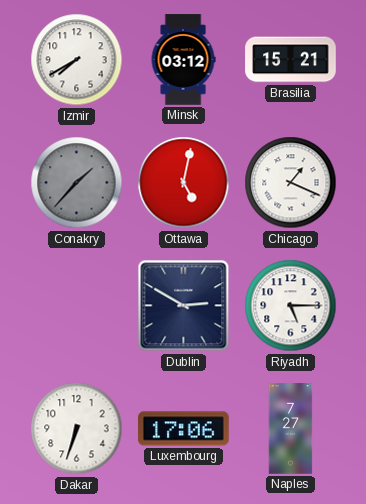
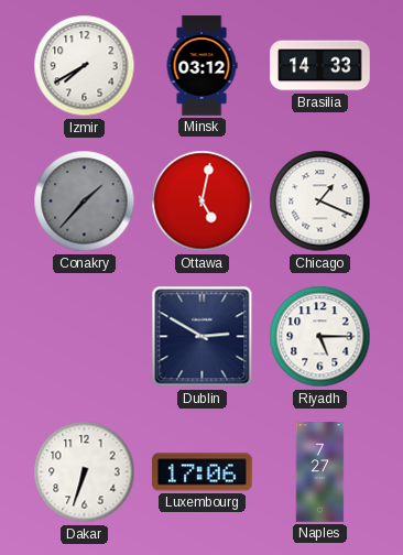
Brasilia: 15:21 -> 14:33
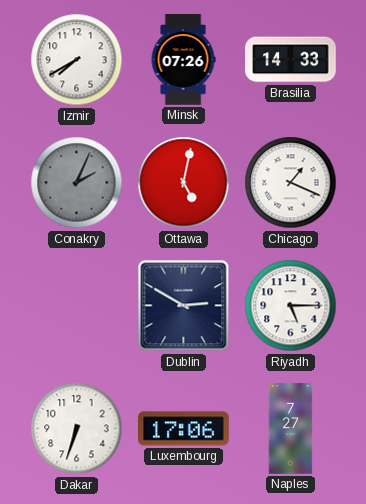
Minsk: 03:12 -> 07:26
Conakry: 1:37 -> 2:04
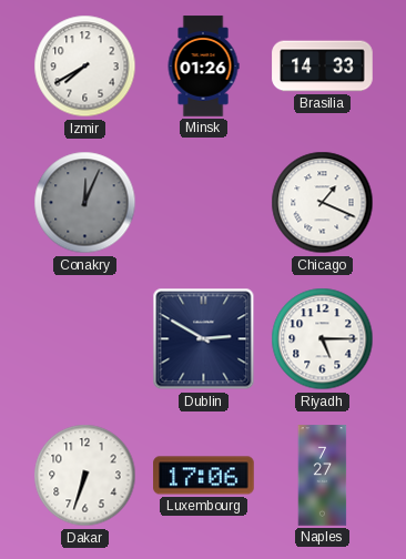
Minsk: 07:26 -> 01:26
Conakry: 2:04 -> 12:04
Ottawa: 5:02 -> none
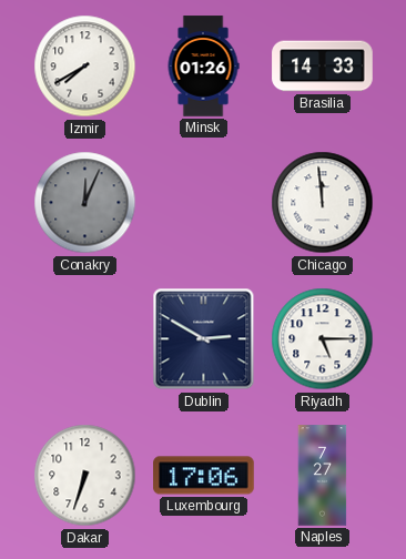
Chicago: 1:19 -> 11:59
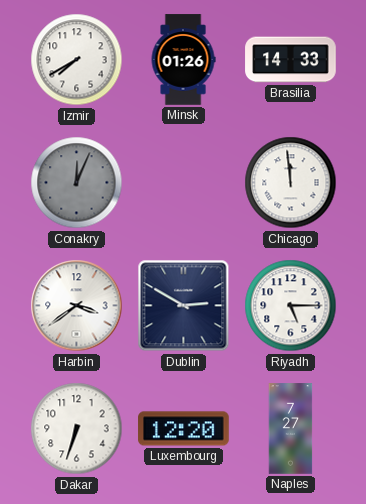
Harbin: none -> 3:39
Luxembourg: 17:06 -> 12:20
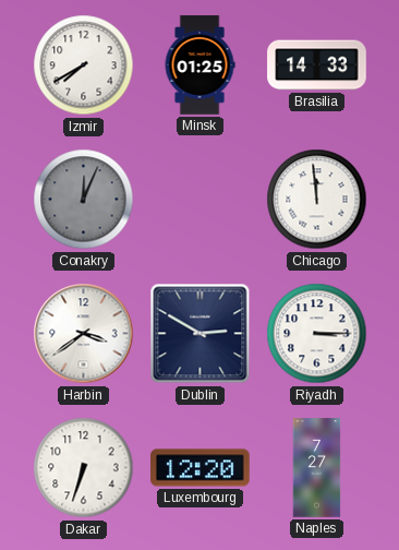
Minsk: 01:26 -> 01:25
Riyadh: 5:15 -> 3:15
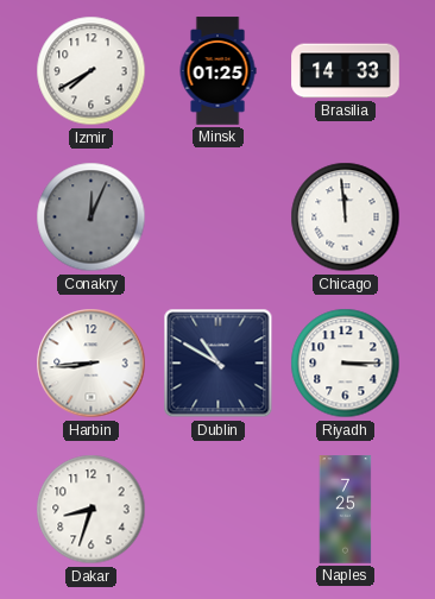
Harbin: 3:39 -> 8:44
Dublin: 2:50 -> 10:50
Dakar: 6:33 -> 8:33
Luxembourg: 12:20 -> none
Naples: 7:27 -> 7:25
